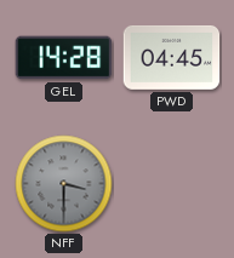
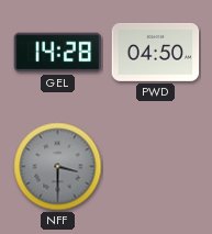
PWD: 04:45 -> 04:50
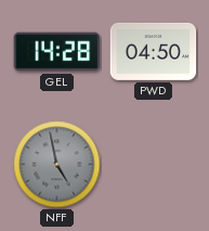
NFF: 3:30 -> 4:58
